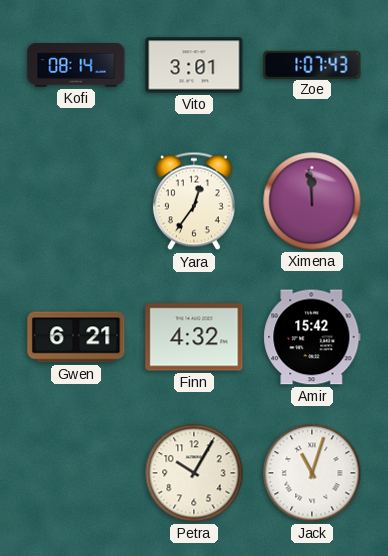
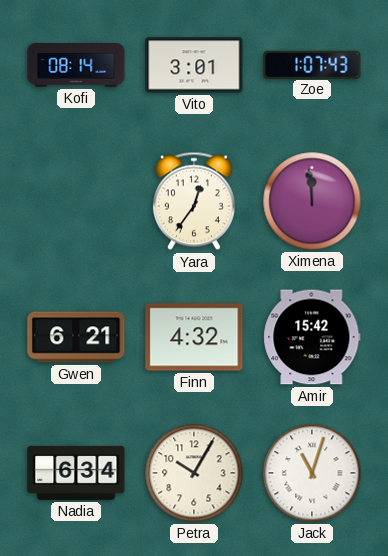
Nadia: none -> 6:34
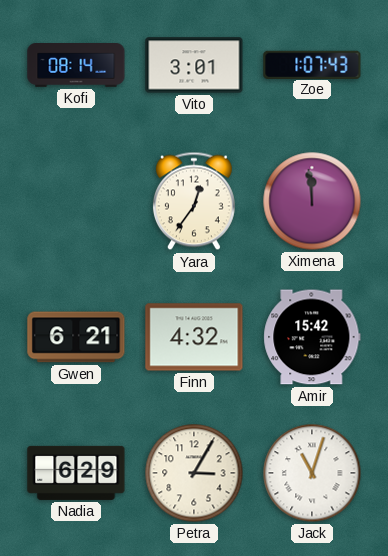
Nadia: 6:34 -> 6:29
Petra: 10:05 -> 3:05
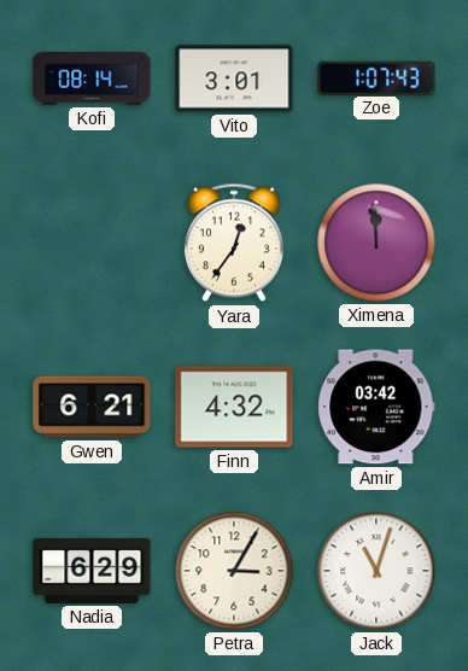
Amir: 15:42 -> 03:42
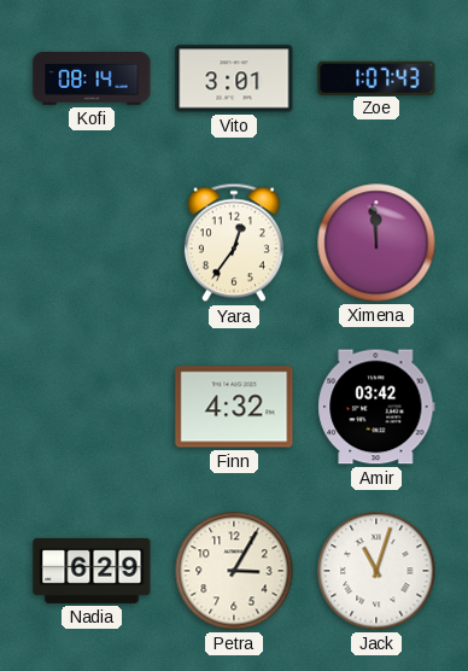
Gwen: 6:21 -> none
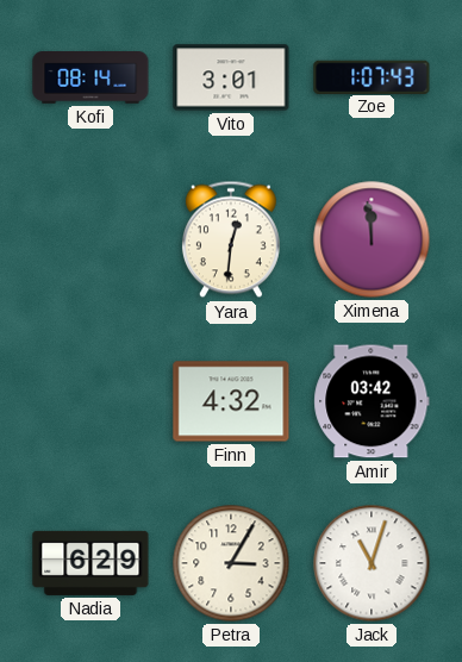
Yara: 12:36 -> 12:31
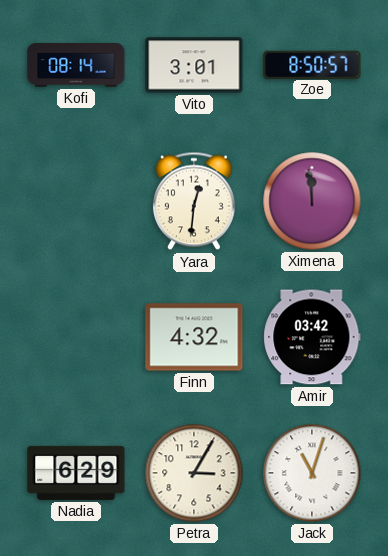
Zoe: 1:07 -> 8:50
